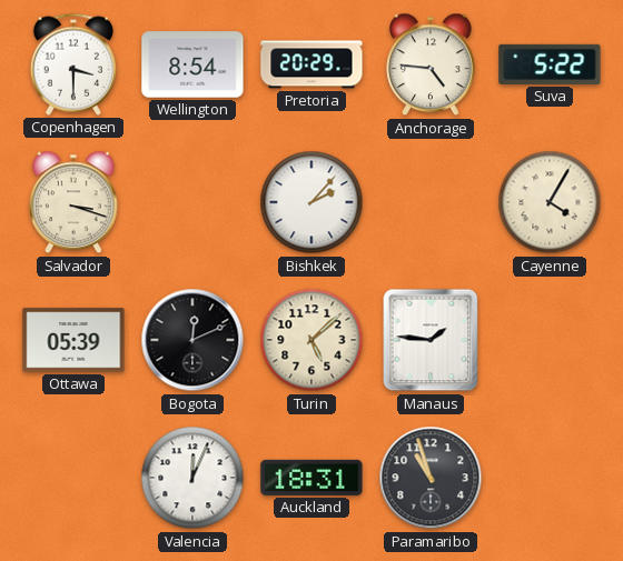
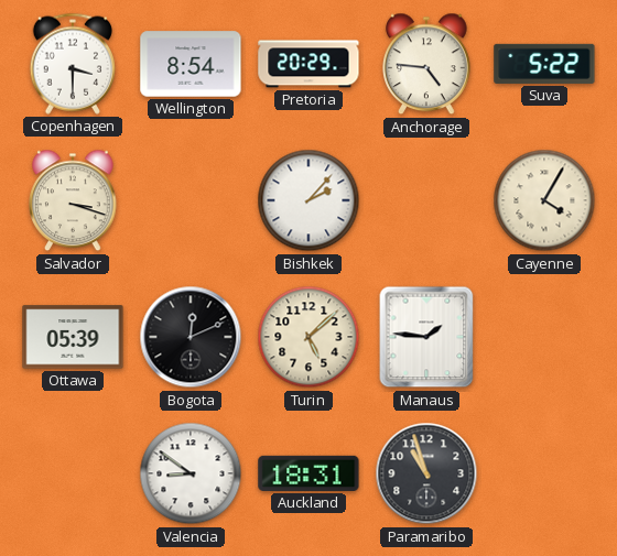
Valencia: 12:04 -> 8:51
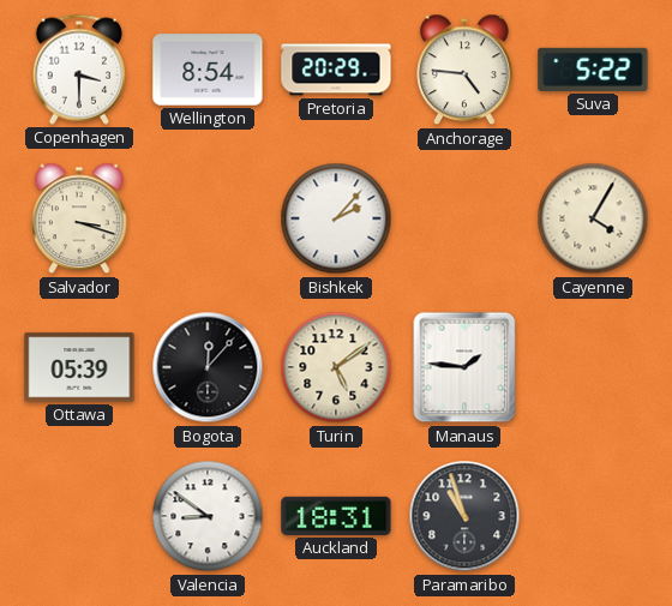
Bogota: 12:11 -> 12:07
Turin: 5:08 -> 5:09
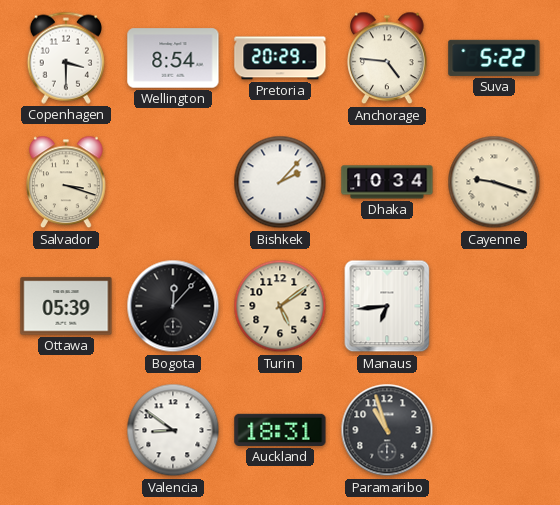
Dhaka: none -> 10:34
Cayenne: 4:05 -> 9:18
Manaus: 1:46 -> 6:44
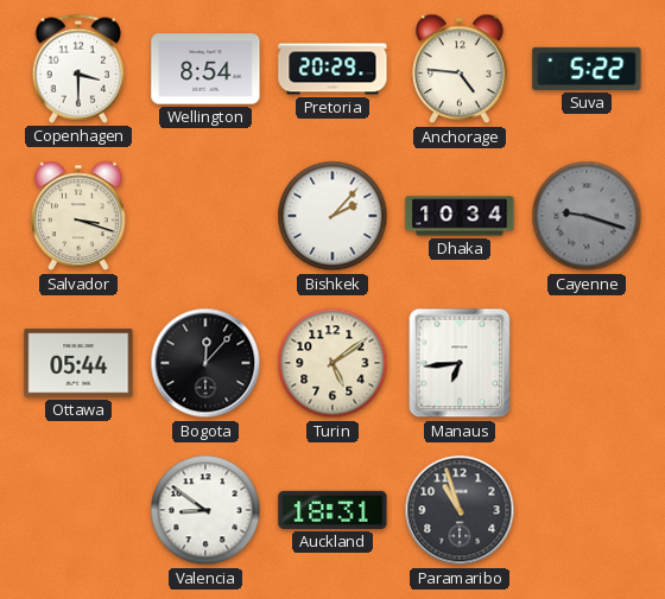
Cayenne dial: cream -> grey
Ottawa: 05:39 -> 05:44
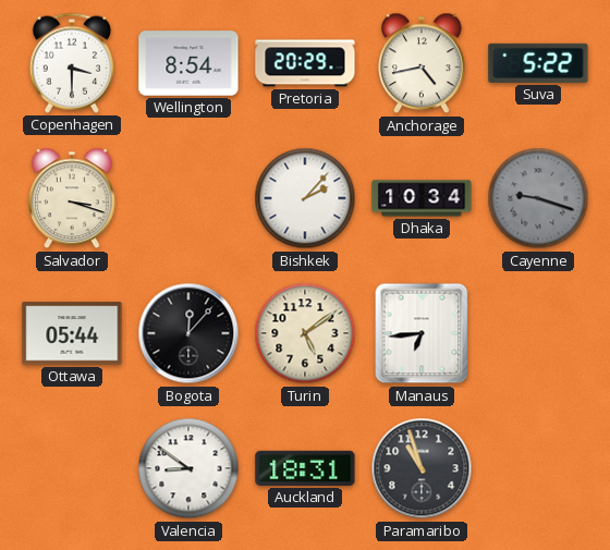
Anchorage: 4:46 -> 4:43
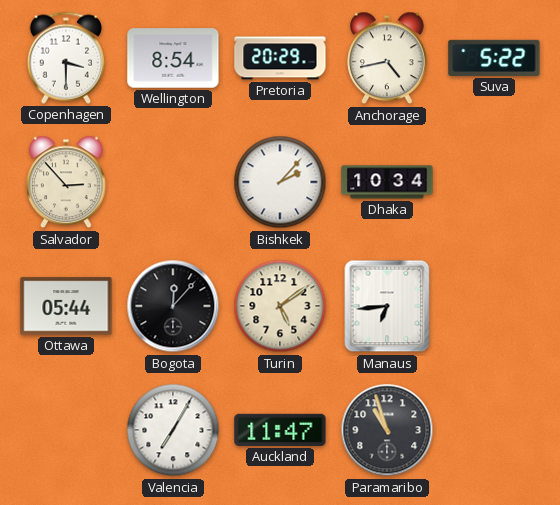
Salvador: 3:18 -> 2:53
Cayenne: 9:18 -> none
Valencia: 8:51 -> 7:05
Auckland: 18:31 -> 11:47
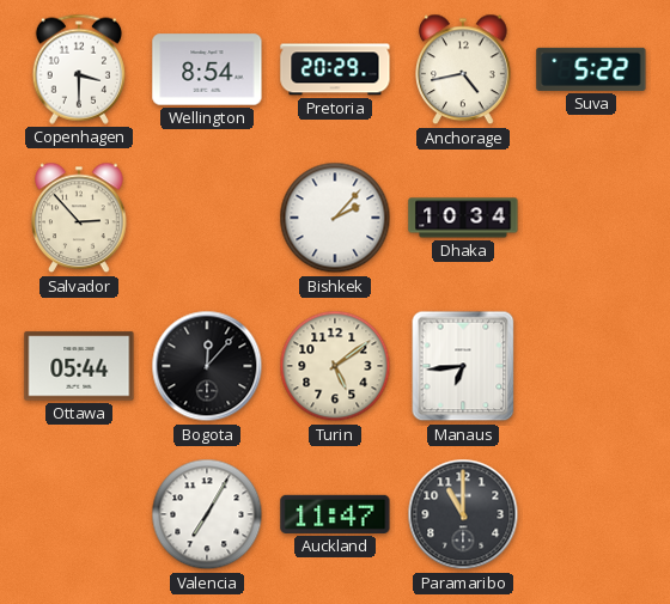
Paramaribo: 10:57 -> 11:00
